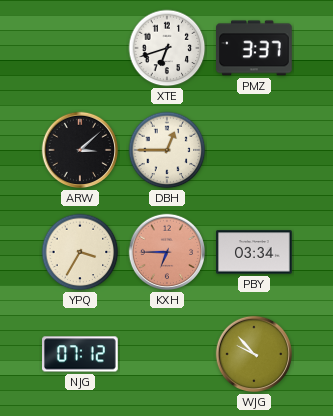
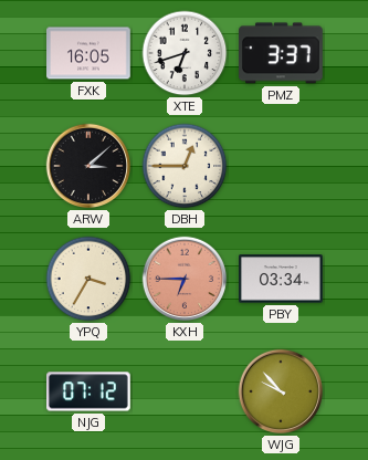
FXK: none -> 16:05
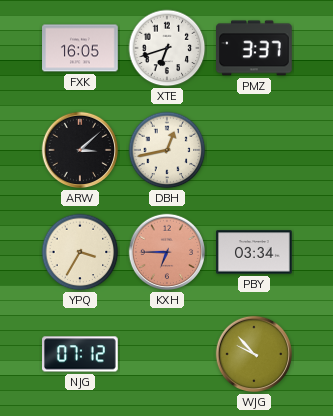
DBH: 12:45 -> 12:43
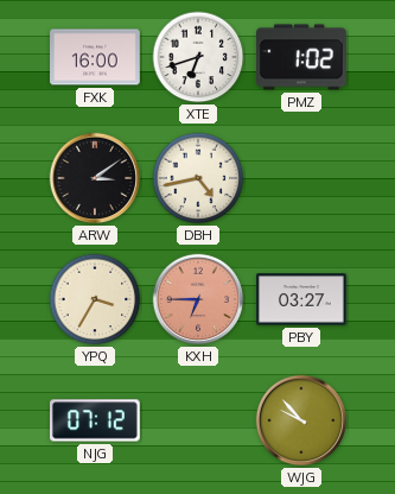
FXK: 16:05 -> 16:00
PMZ: 3:37 -> 1:02
ARW: 3:08 -> 3:09
DBH: 12:43 -> 4:43
PBY: 03:34 -> 03:27
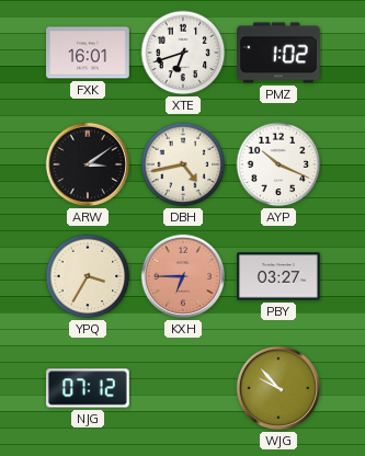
FXK: 16:00 -> 16:01
AYP: none -> 10:19
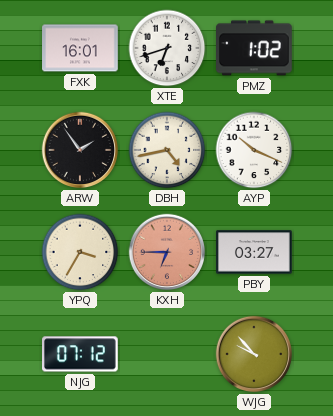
ARW: 3:09 -> 1:54
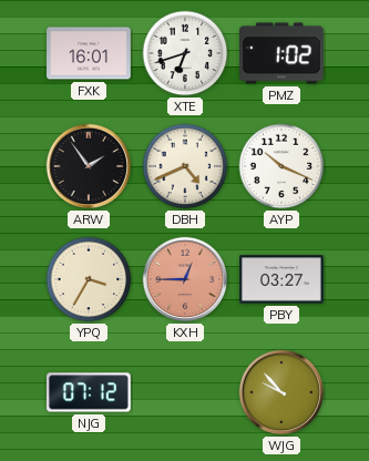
DBH: 4:43 -> 4:41
KXH: 6:45 -> 12:45
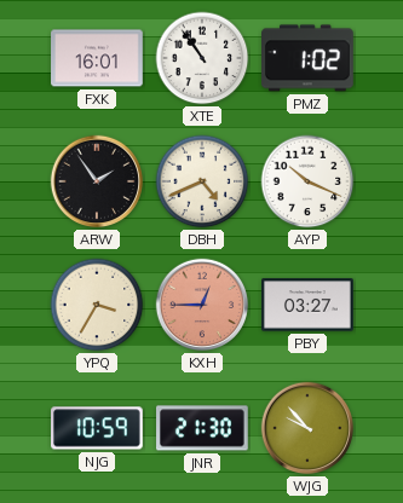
XTE: 6:42 -> 10:54
NJG: 07:12 -> 10:59
JNR: none -> 21:30
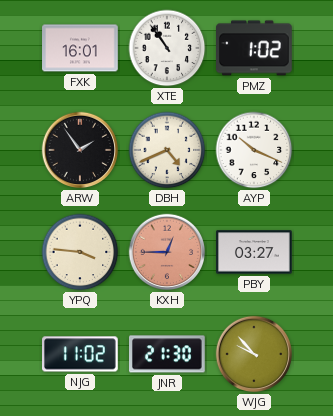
YPQ: 3:35 -> 3:46
NJG: 10:59 -> 11:02
